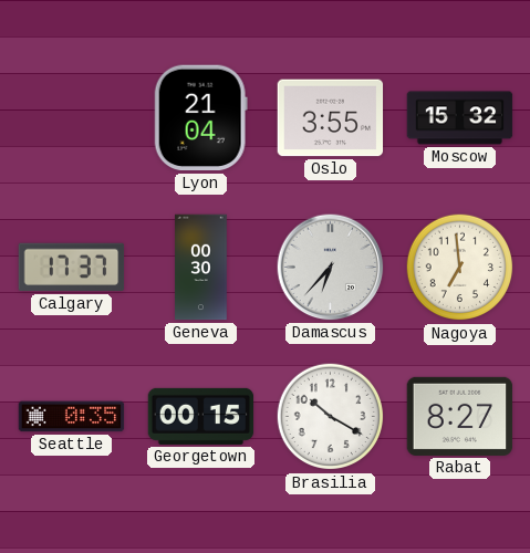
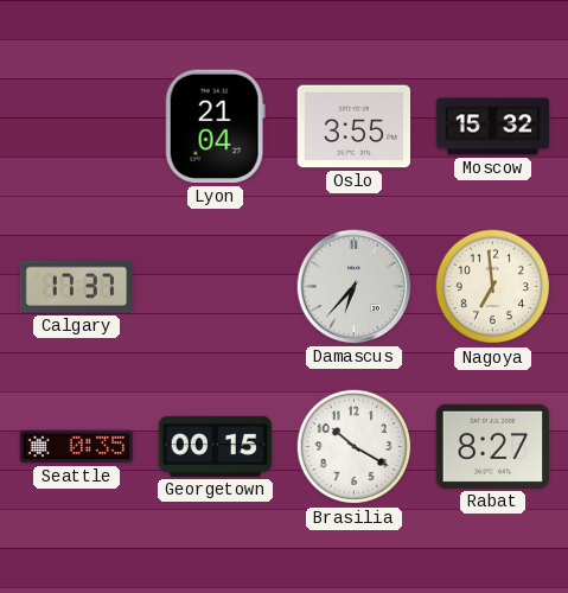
Geneva: 00:30 -> none
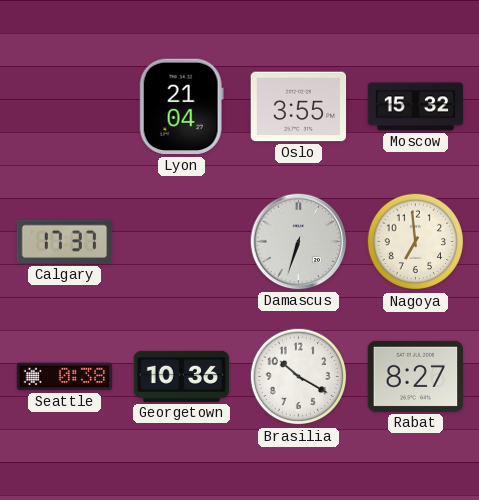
Damascus: 6:37 -> 6:33
Seattle: 0:35 -> 0:38
Georgetown: 00:15 -> 10:36
